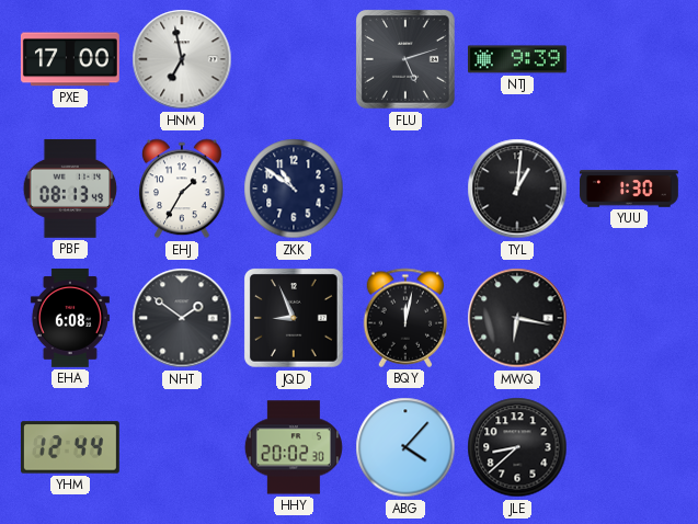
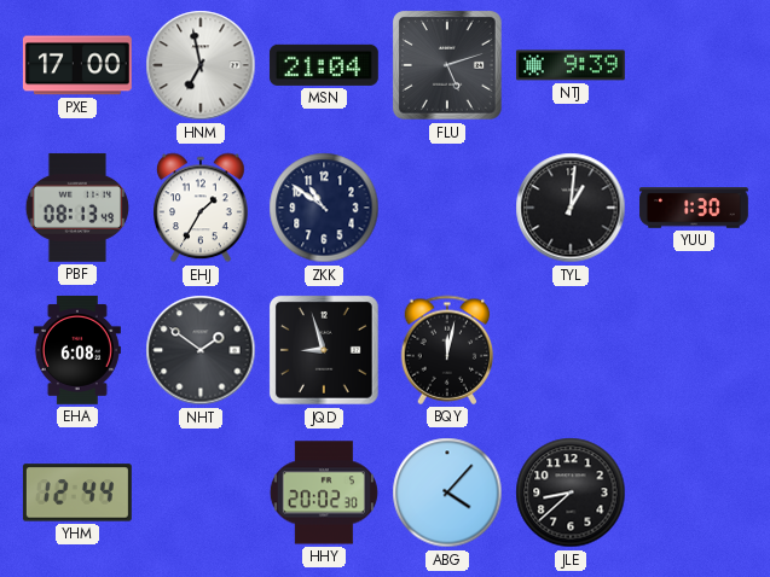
MSN: none -> 21:04
JQD: 8:56 -> 8:57
MWQ: 6:17 -> none
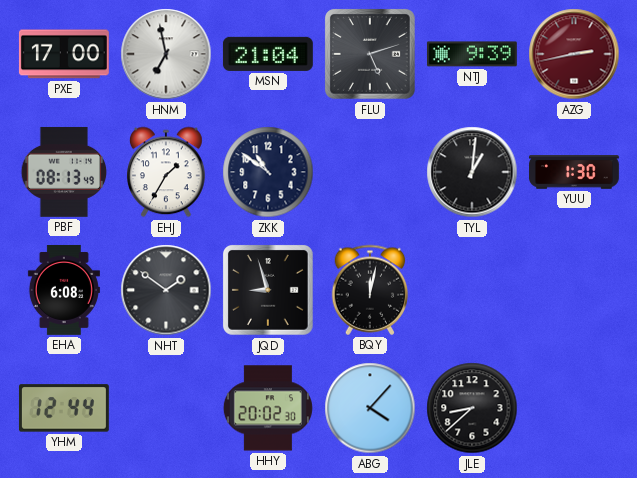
AZG: none -> 2:43
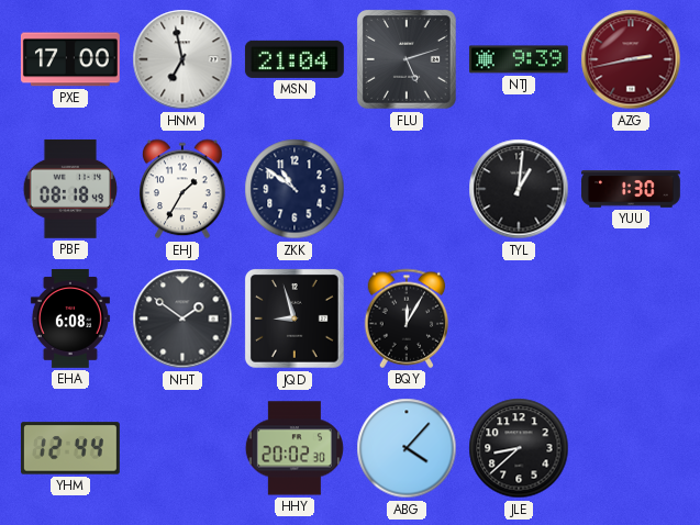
PBF: 08:13 -> 08:18
BQY: 12:02 -> 12:05
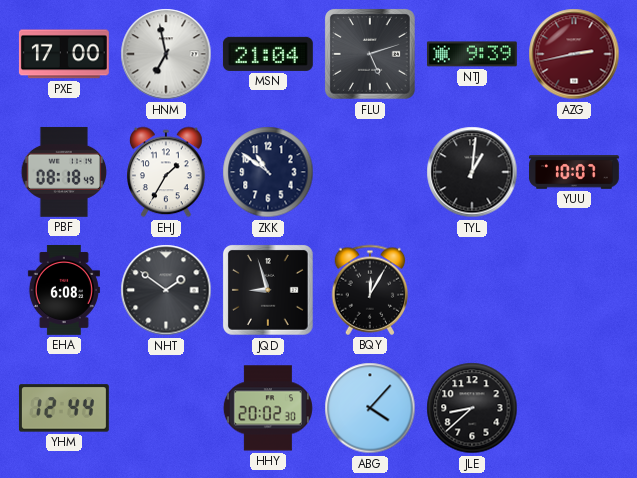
YUU: 1:30 -> 10:07
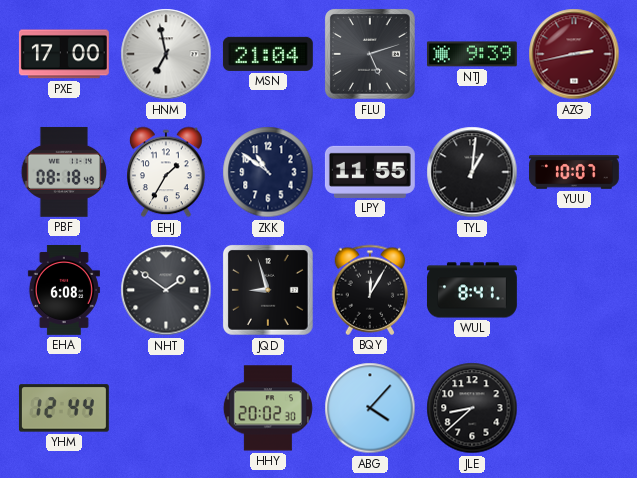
LPY: none -> 11:55
WUL: none -> 8:41
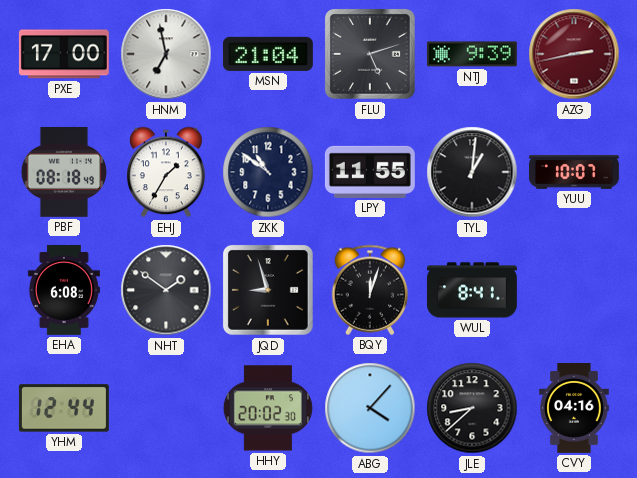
BQY: 12:05 -> 12:03
CVY: none -> 04:16
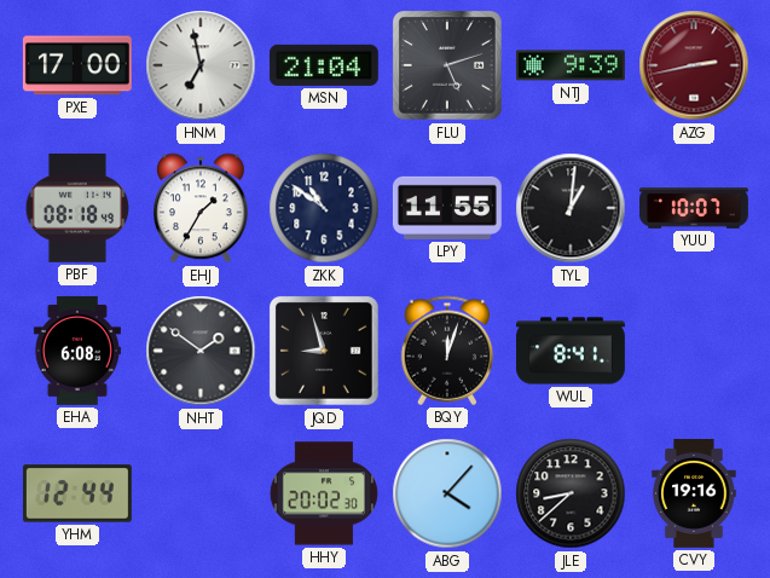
CVY: 04:16 -> 19:16
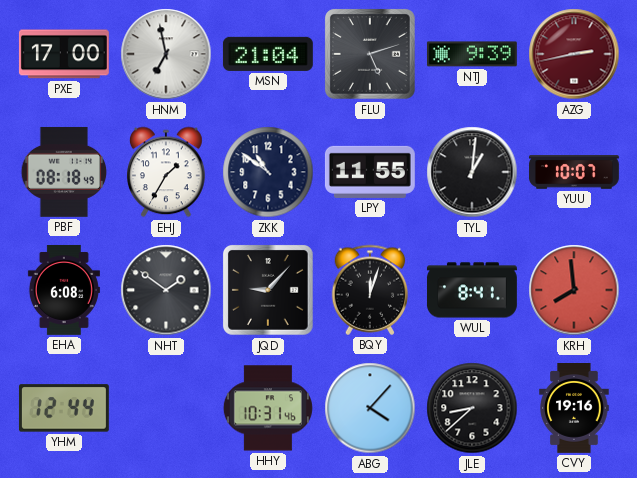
JQD: 8:57 -> 9:07
KRH: none -> 7:59
HHY: 20:02 -> 10:31
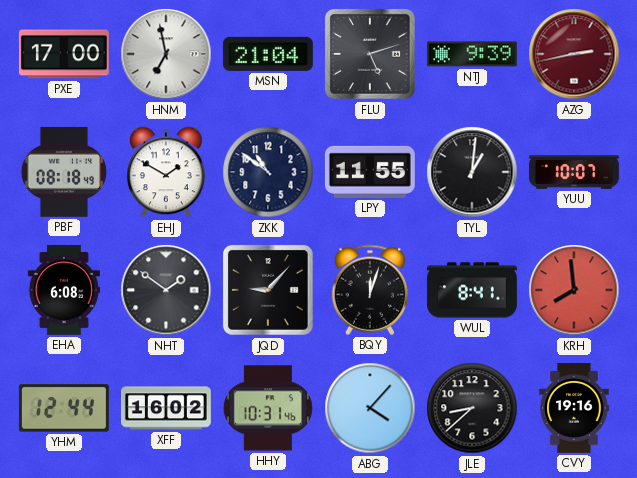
EHJ: 1:35 -> 1:50
XFF: none -> 16:02
